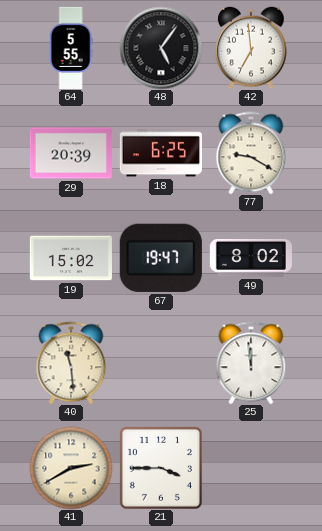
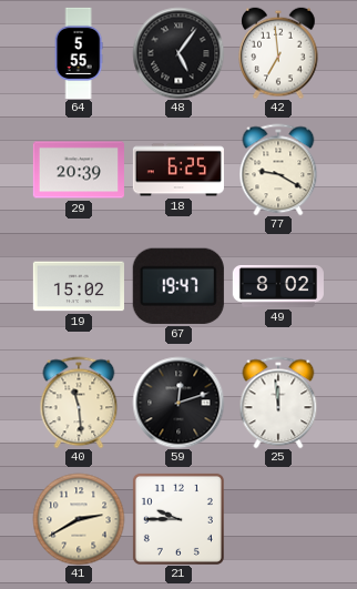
59: none -> 12:12
21: 3:45 -> 9:45
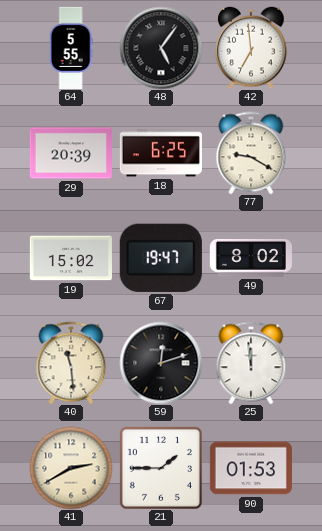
21: 9:45 -> 1:45
90: none -> 01:53
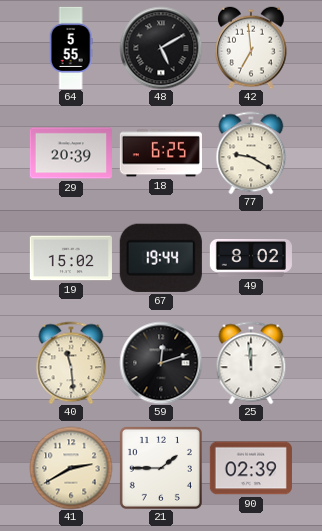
48: 5:06 -> 5:10
67: 19:47 -> 19:44
90: 01:53 -> 02:39
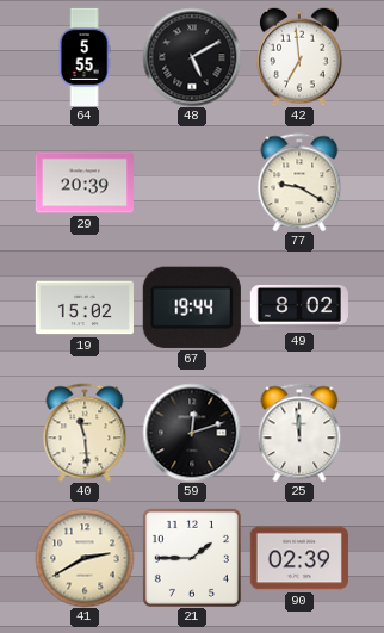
18: 6:25 -> none
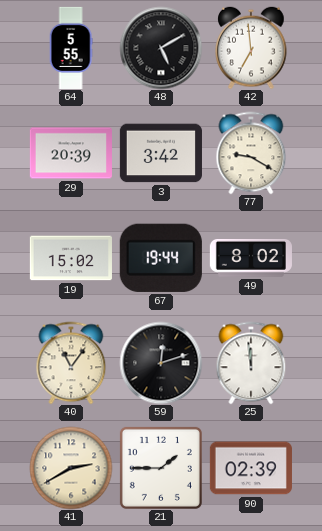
3: none -> 3:42
40: 11:29 -> 11:06
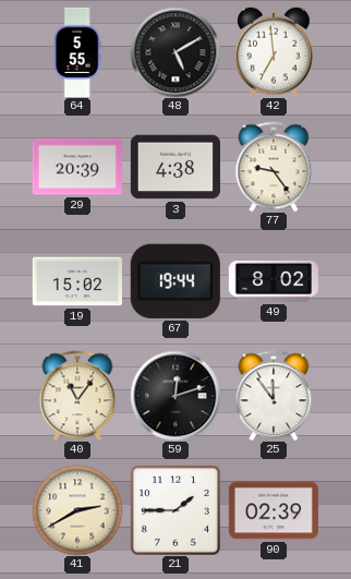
3: 3:42 -> 4:38
77: 9:20 -> 9:24
25: 11:59 -> 11:54
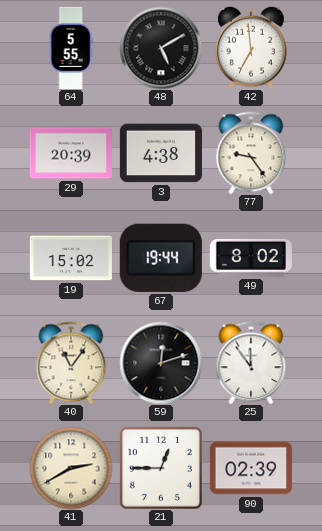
21: 1:45 -> 12:45
